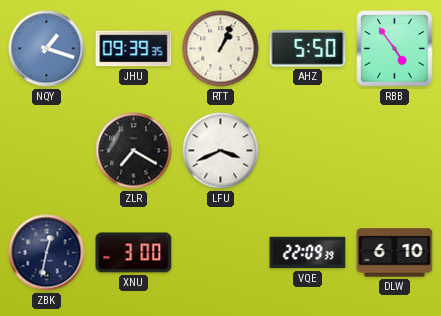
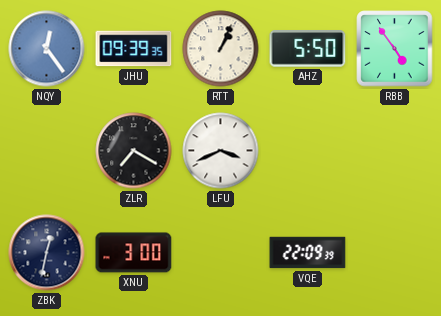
NQY: 1:18 -> 12:24
DLW: 6:10 -> none
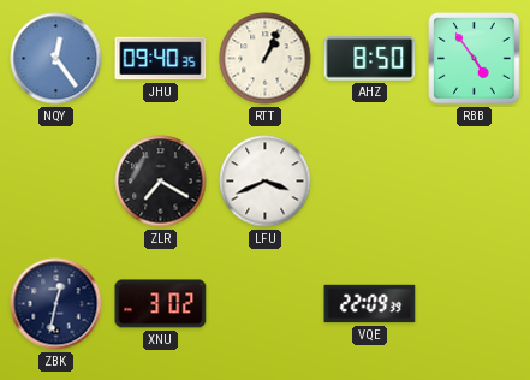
JHU: 09:39 -> 09:40
AHZ: 5:50 -> 8:50
XNU: 3:00 -> 3:02
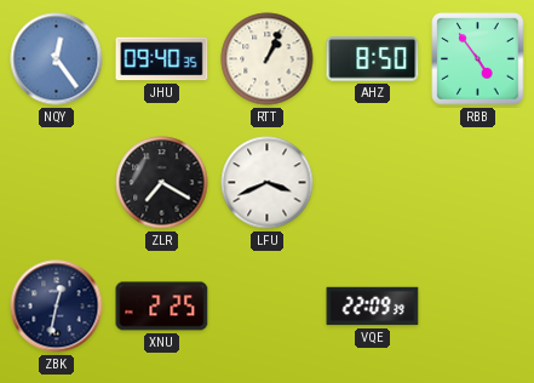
XNU: 3:02 -> 2:25
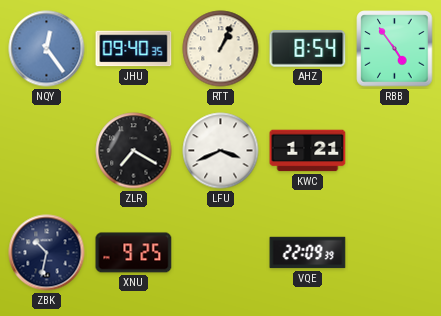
AHZ: 8:50 -> 8:54
KWC: none -> 1:21
ZBK: 12:32 -> 10:32
XNU: 2:25 -> 9:25
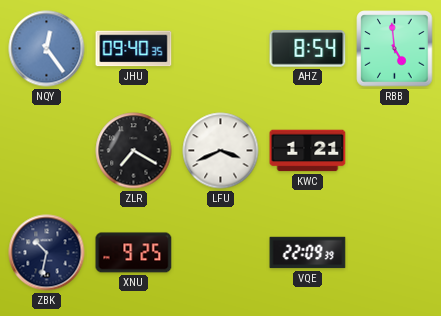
RTT: 1:04 -> none
RBB: 4:54 -> 4:59
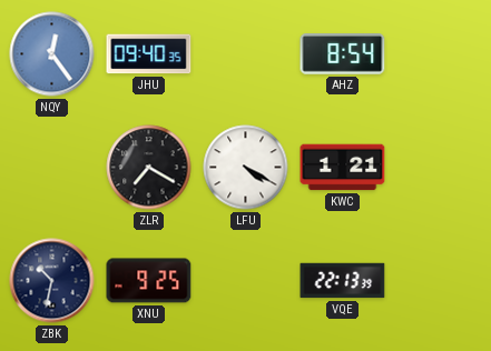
RBB: 4:59 -> none
LFU: 3:41 -> 4:20
VQE: 22:09 -> 22:13
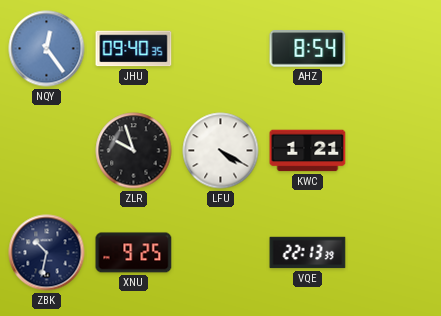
ZLR: 7:20 -> 9:57
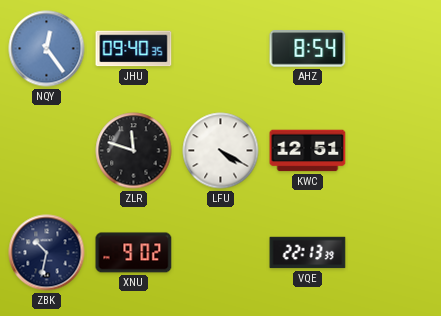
ZLR: 9:57 -> 11:48
KWC: 1:21 -> 12:51
XNU: 9:25 -> 9:02
